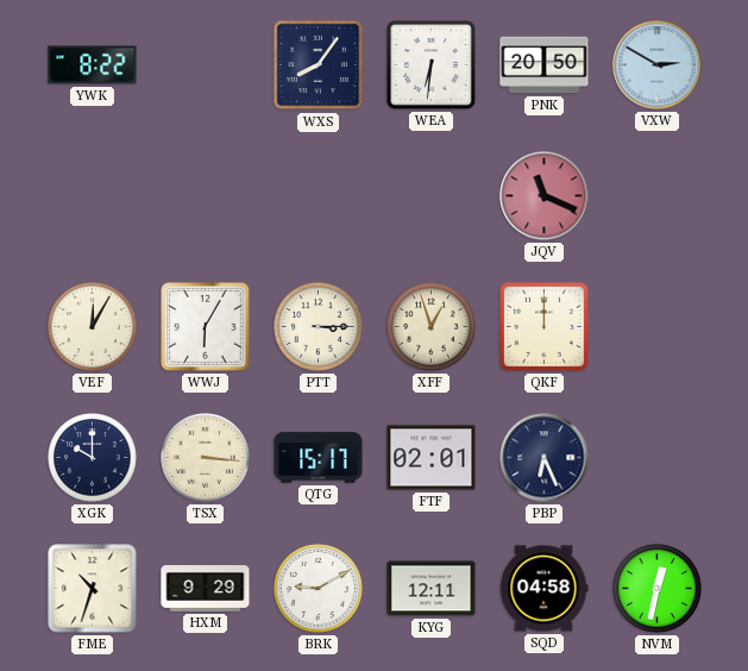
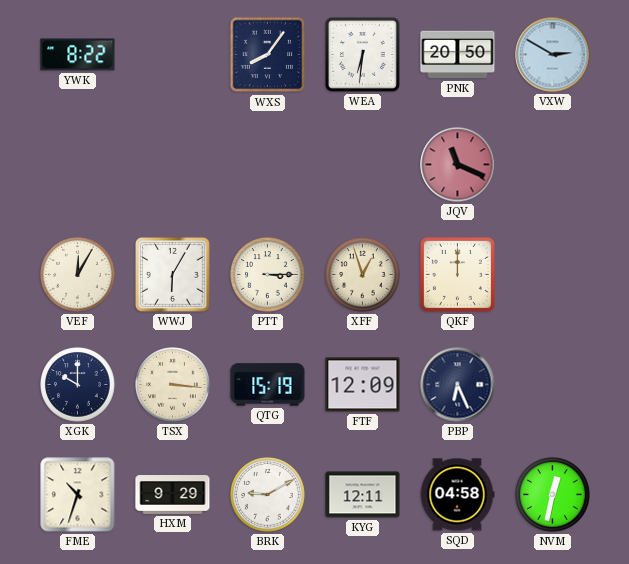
QTG: 15:17 -> 15:19
FTF: 02:01 -> 12:09
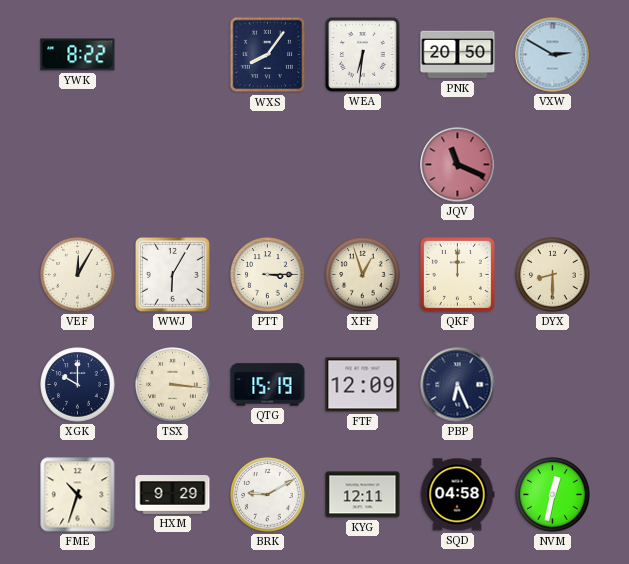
DYX: none -> 8:30
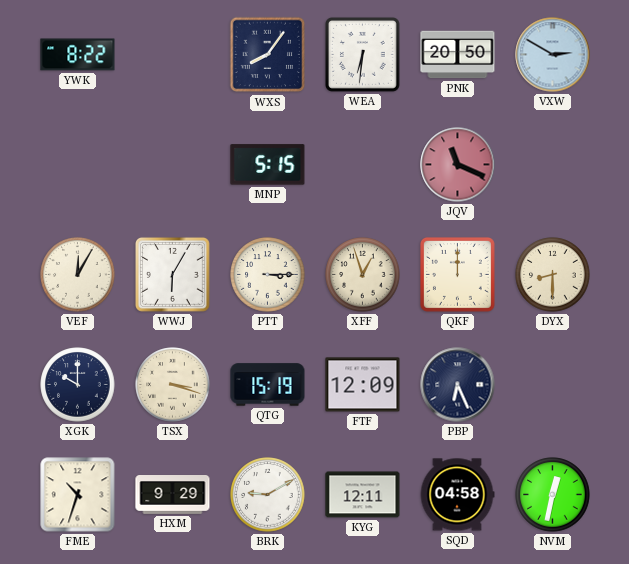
MNP: none -> 5:15
TSX: 3:16 -> 3:18
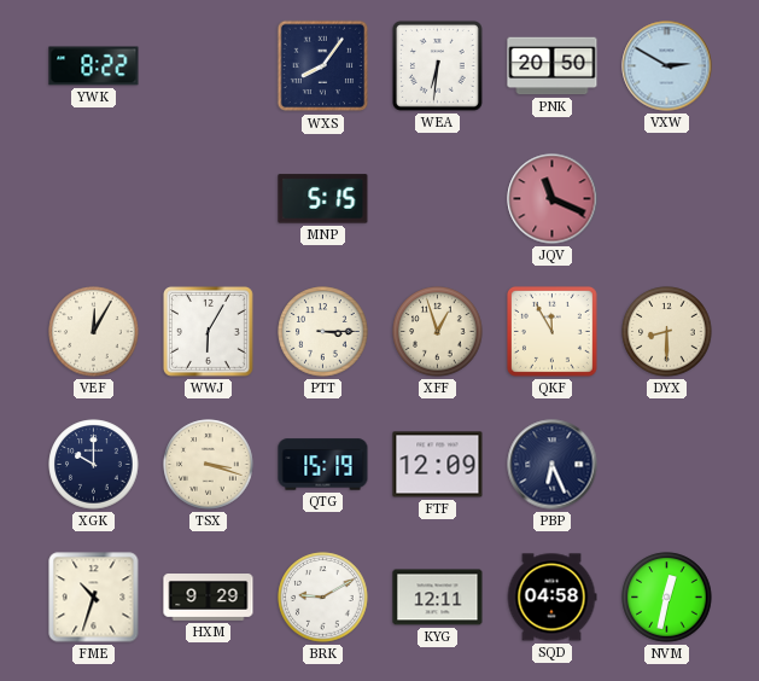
QKF: 12:00 -> 11:55
